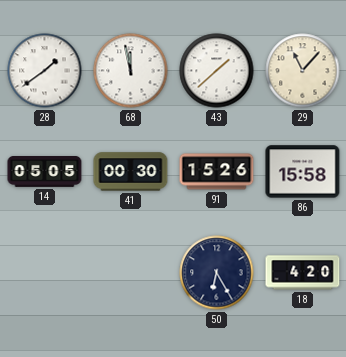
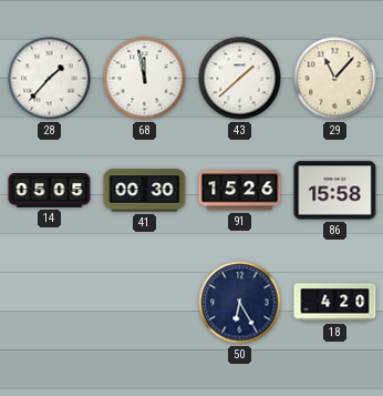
28: 1:39 -> 1:37
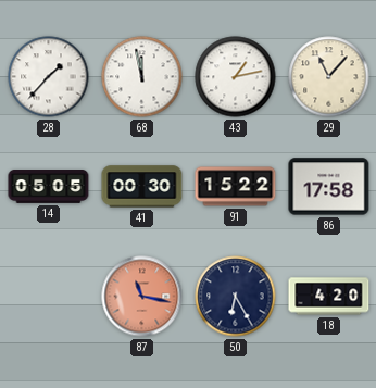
43: 1:38 -> 1:13
91: 15:26 -> 15:22
86: 15:58 -> 17:58
87: none -> 11:17
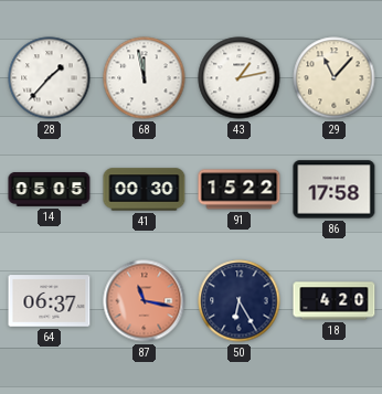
64: none -> 06:37
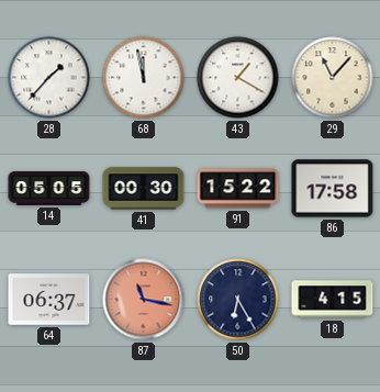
43: 1:13 -> 1:20
18: 4:20 -> 4:15
